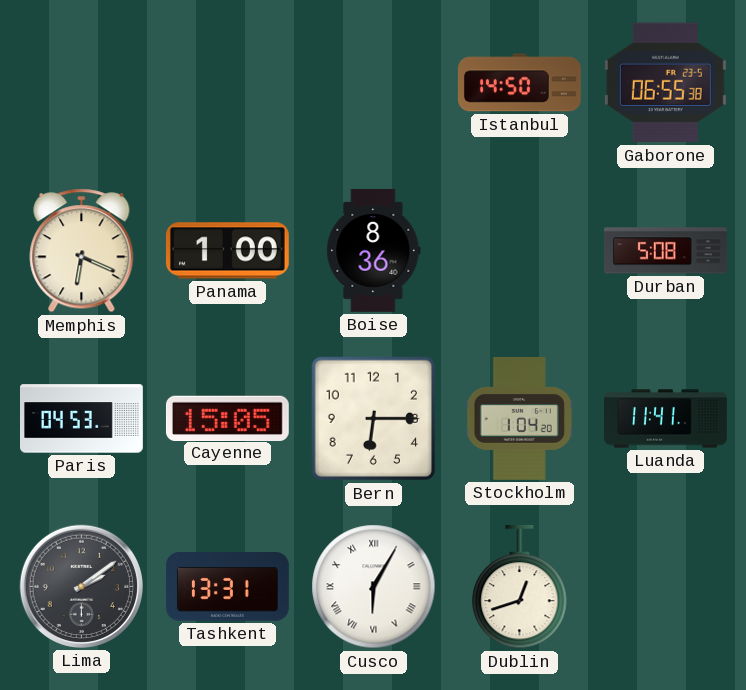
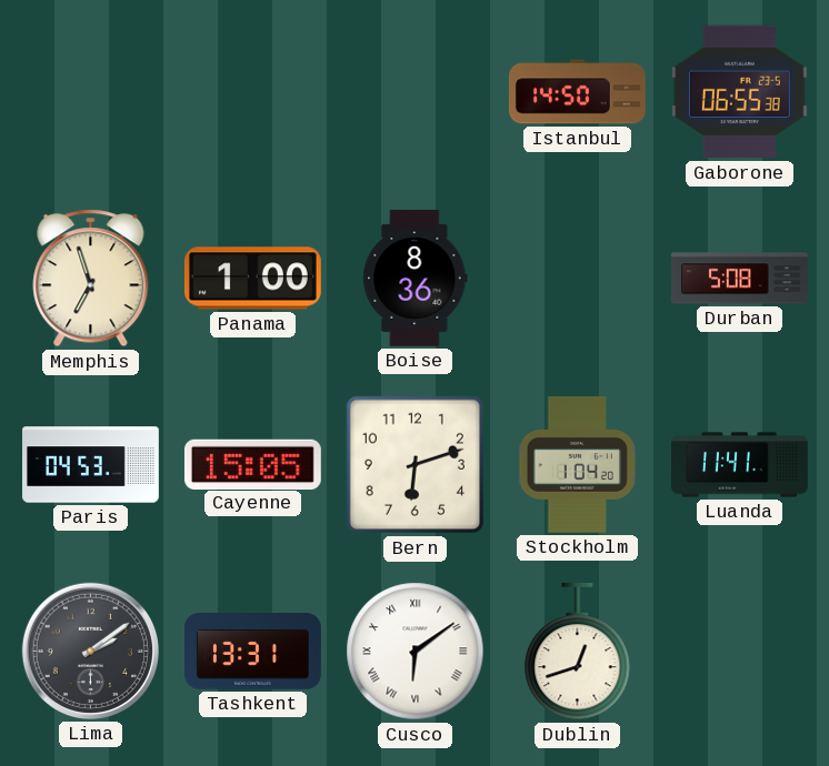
Memphis: 6:19 -> 6:57
Bern: 6:15 -> 6:12
Cusco: 6:05 -> 6:09
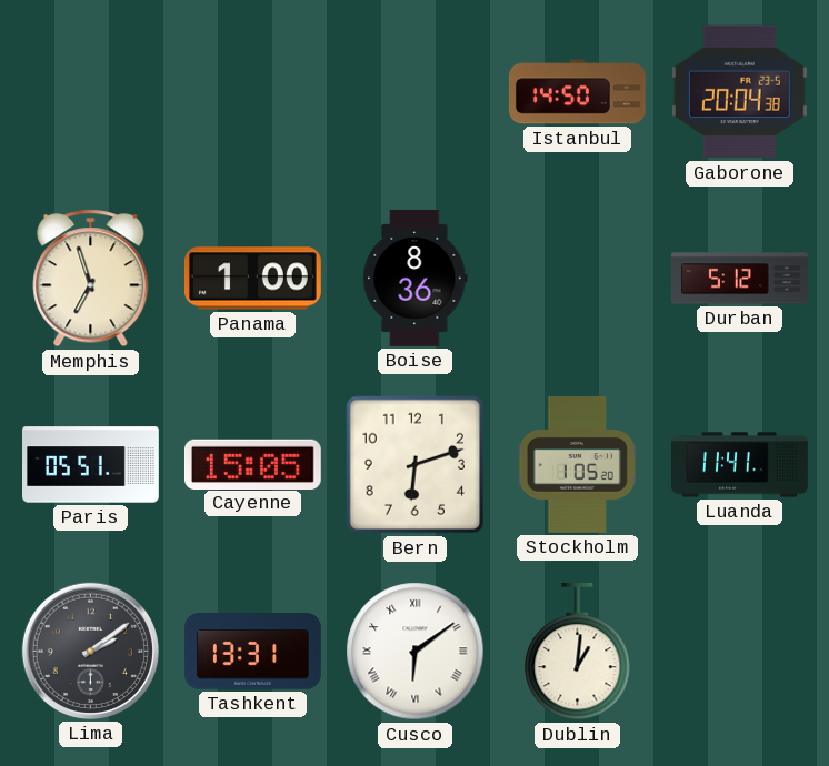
Gaborone: 06:55 -> 20:04
Durban: 5:08 -> 5:12
Paris: 04:53 -> 05:51
Stockholm: 1:04 -> 1:05
Dublin: 12:42 -> 1:01
